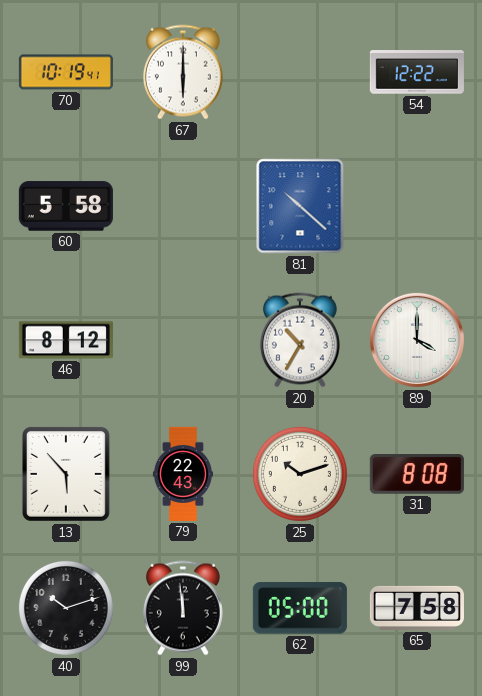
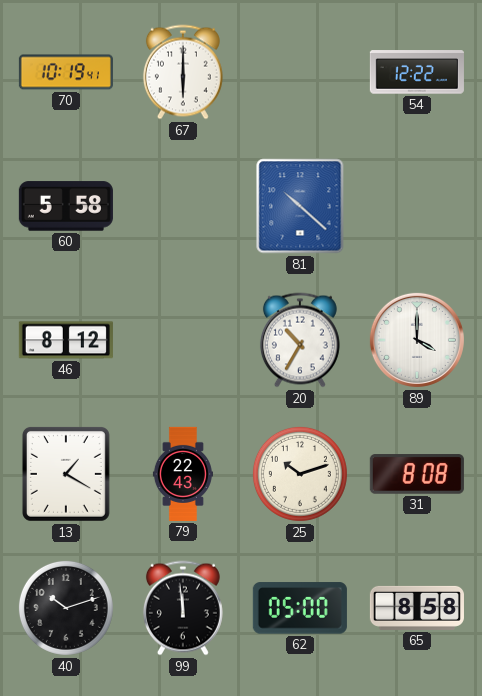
13: 5:53 -> 1:20
65: 7:58 -> 8:58
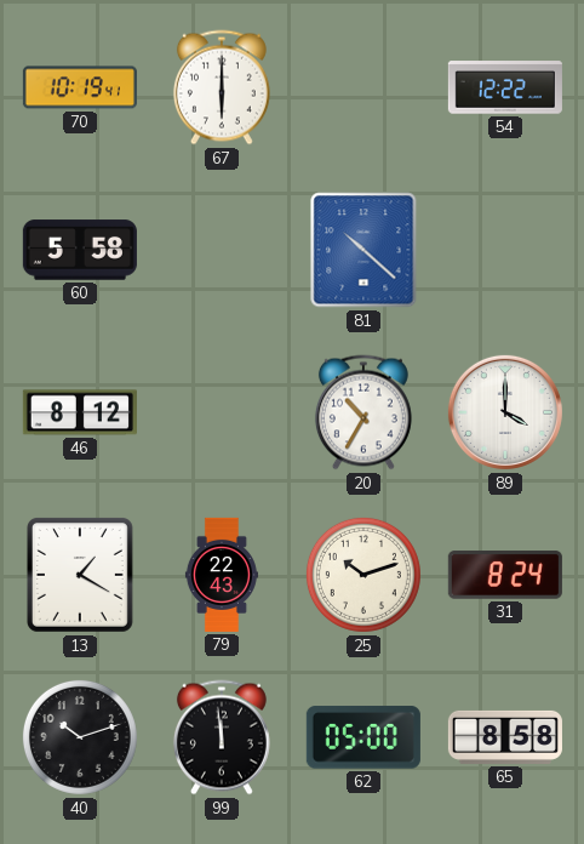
31: 8:08 -> 8:24
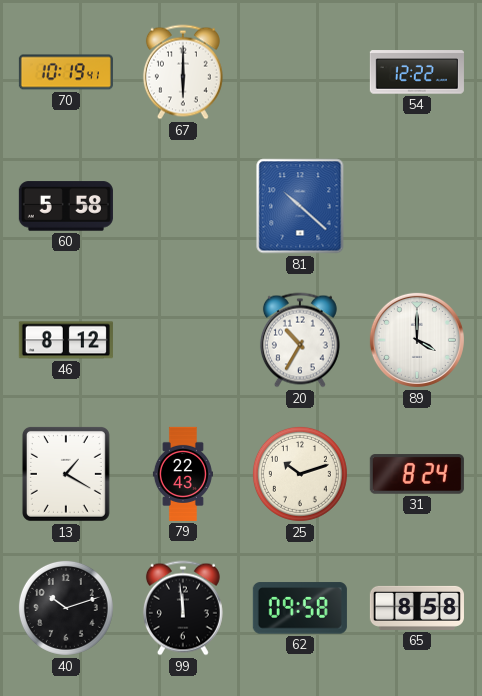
62: 05:00 -> 09:58
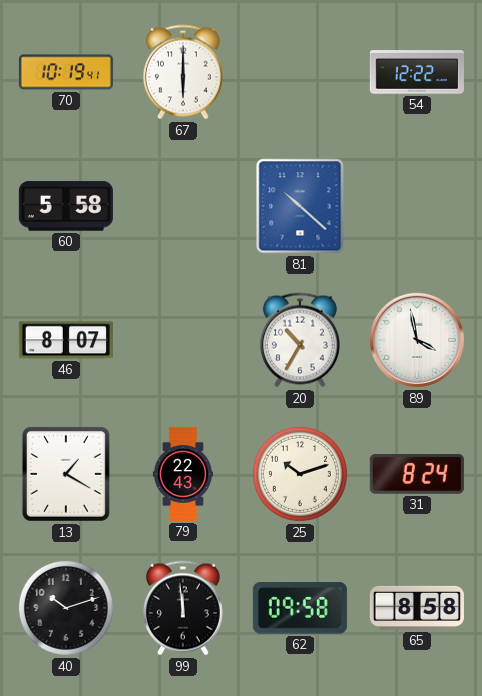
46: 8:12 -> 8:07
89: 4:00 -> 3:58
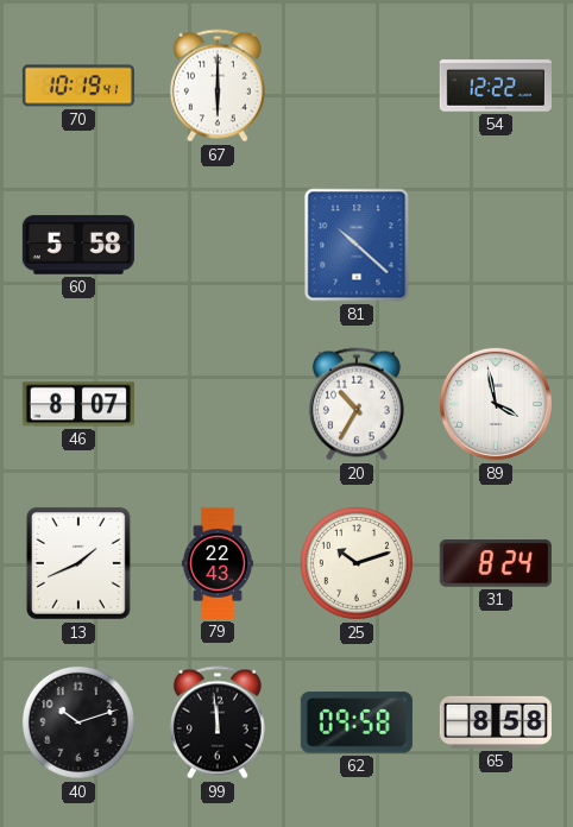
13: 1:20 -> 1:41
